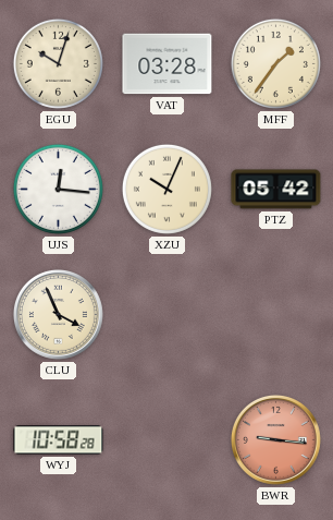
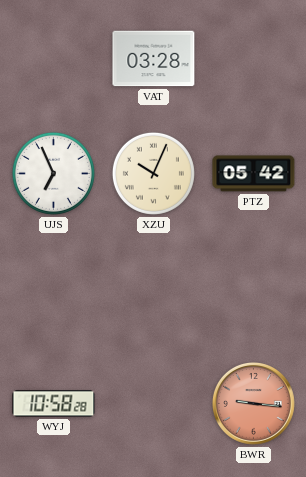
EGU: 10:03 -> none
MFF: 1:36 -> none
UJS: 12:16 -> 6:56
CLU: 3:56 -> none
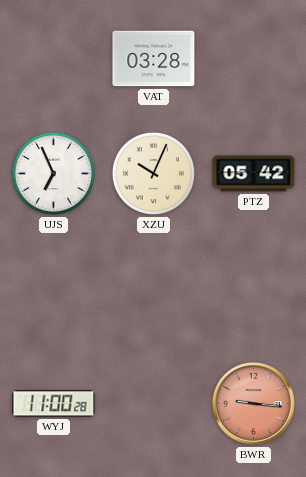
WYJ: 10:58 -> 11:00
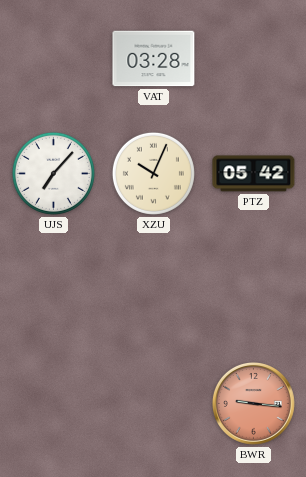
UJS: 6:56 -> 7:07
WYJ: 11:00 -> none
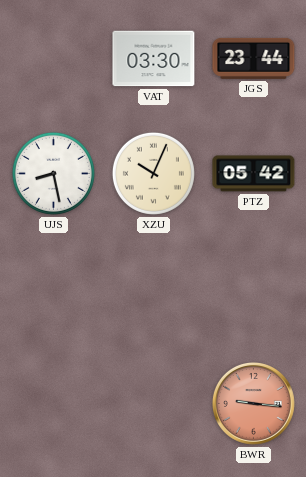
VAT: 03:28 -> 03:30
JGS: none -> 23:44
UJS: 7:07 -> 8:28
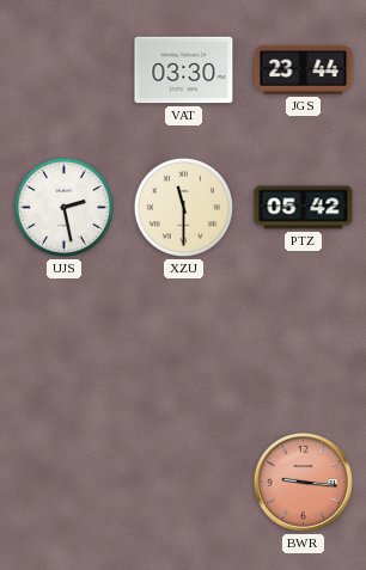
UJS: 8:28 -> 2:28
XZU: 10:04 -> 11:30
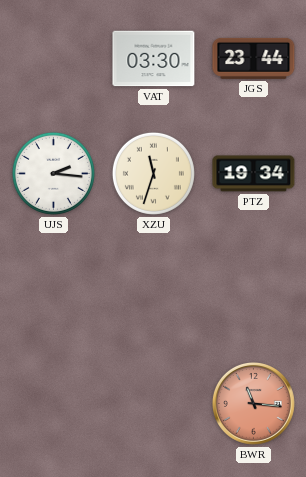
UJS: 2:28 -> 2:16
XZU: 11:30 -> 11:33
PTZ: 05:42 -> 19:34
BWR: 9:16 -> 11:16
